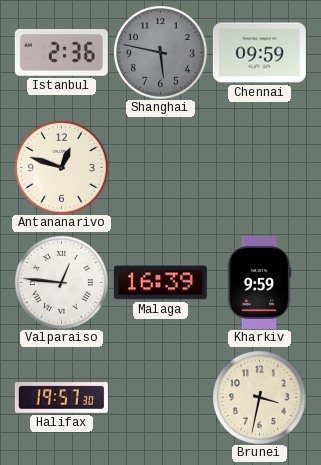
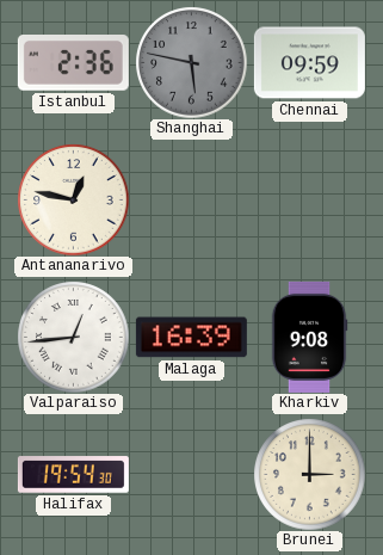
Antananarivo: 12:48 -> 12:47
Valparaiso: 12:46 -> 12:44
Kharkiv: 9:59 -> 9:08
Halifax: 19:57 -> 19:54
Brunei: 3:32 -> 3:00
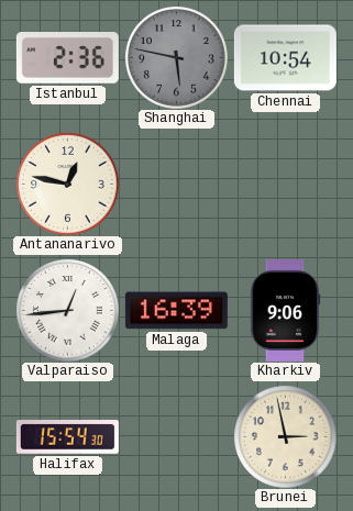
Chennai: 09:59 -> 10:54
Kharkiv: 9:08 -> 9:06
Halifax: 19:54 -> 15:54
Brunei: 3:00 -> 2:58
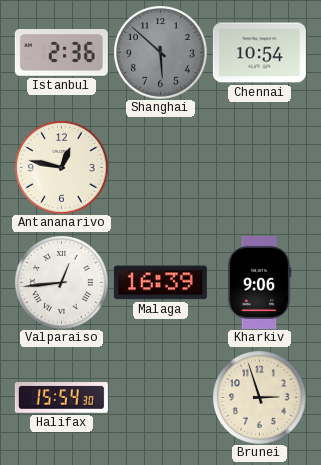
Shanghai: 5:47 -> 5:52
Brunei: 2:58 -> 2:57
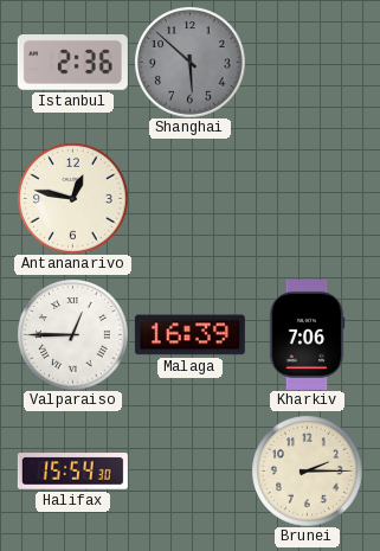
Chennai: 10:54 -> none
Valparaiso: 12:44 -> 12:45
Kharkiv: 9:06 -> 7:06
Brunei: 2:57 -> 2:15
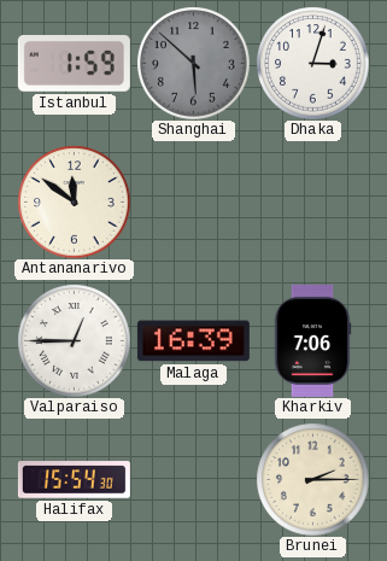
Istanbul: 2:36 -> 1:59
Dhaka: none -> 3:03
Antananarivo: 12:47 -> 11:51
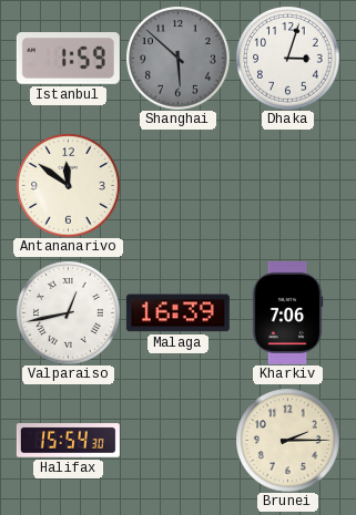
Valparaiso: 12:45 -> 12:43
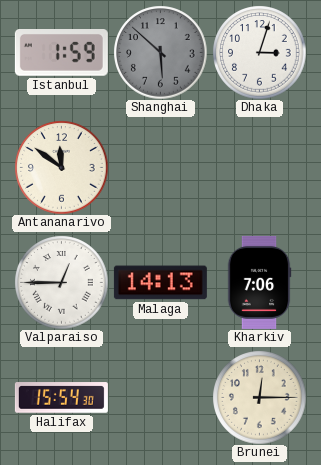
Valparaiso: 12:43 -> 12:45
Malaga: 16:39 -> 14:13
Brunei: 2:15 -> 12:15
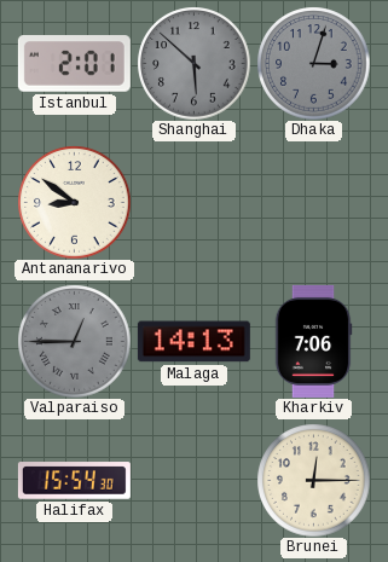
Istanbul: 1:59 -> 2:01
Dhaka dial: white -> grey
Antananarivo: 11:51 -> 8:51
Valparaiso dial: white -> grey
